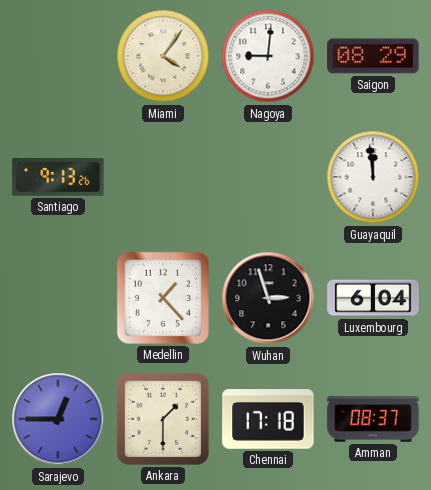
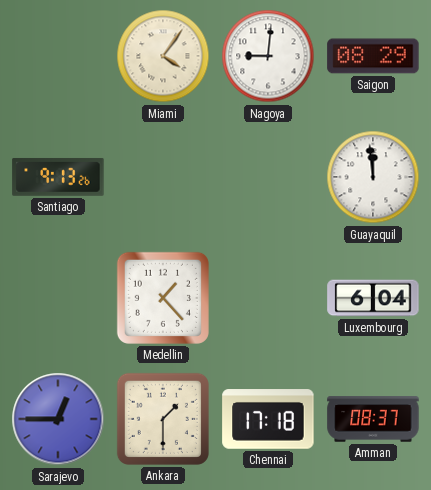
Wuhan: 2:57 -> none
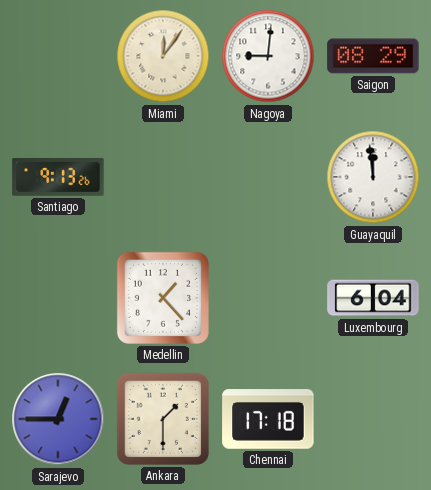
Miami: 4:06 -> 12:06
Amman: 08:37 -> none
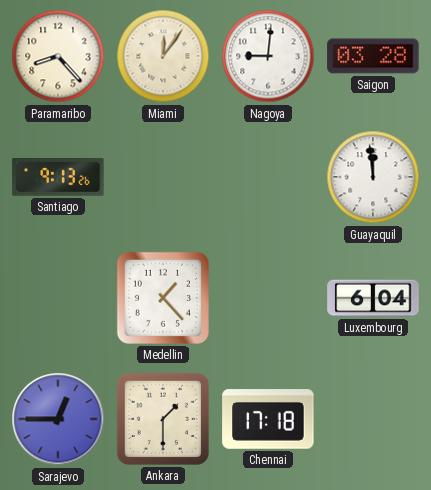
Paramaribo: none -> 8:23
Saigon: 08:29 -> 03:28
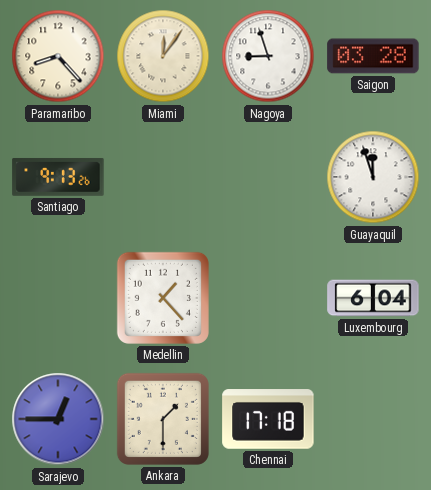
Nagoya: 9:01 -> 8:57
Guayaquil: 11:59 -> 11:57
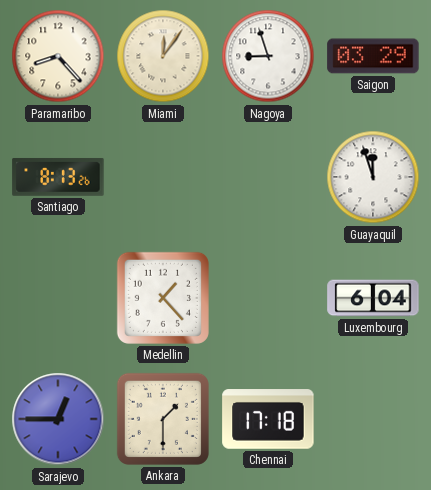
Saigon: 03:28 -> 03:29
Santiago: 9:13 -> 8:13
